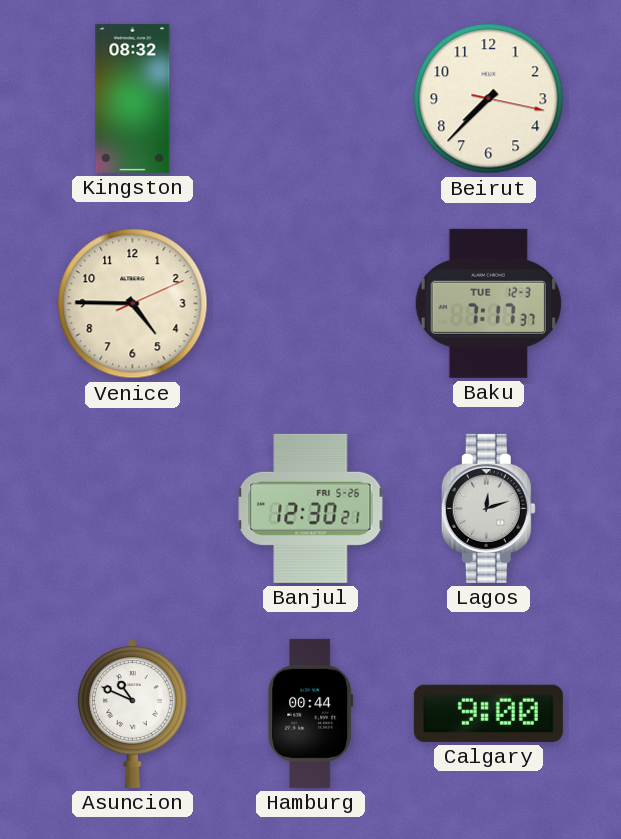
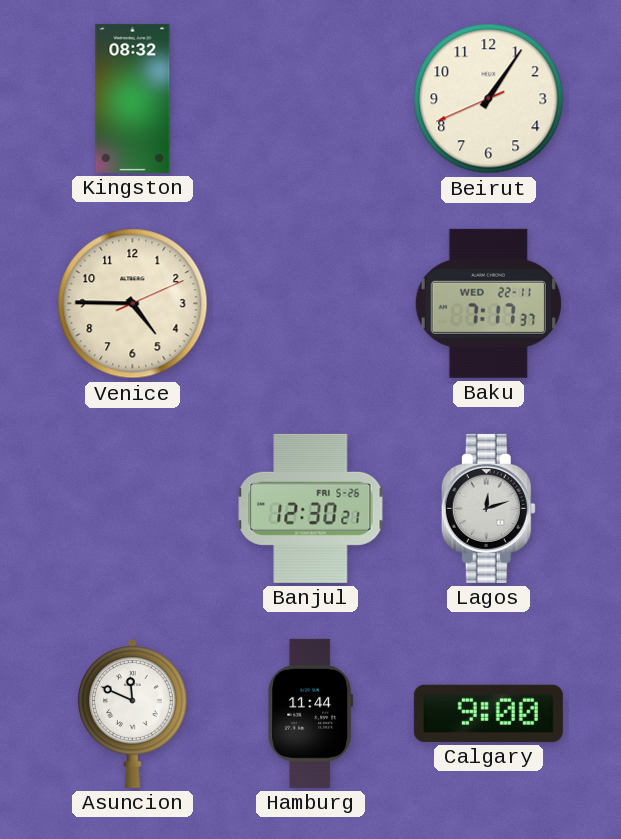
Beirut: 7:37 -> 1:05
Baku date: TUE 12-3 -> WED 22-11
Asuncion: 10:49 -> 11:49
Hamburg: 00:44 -> 11:44
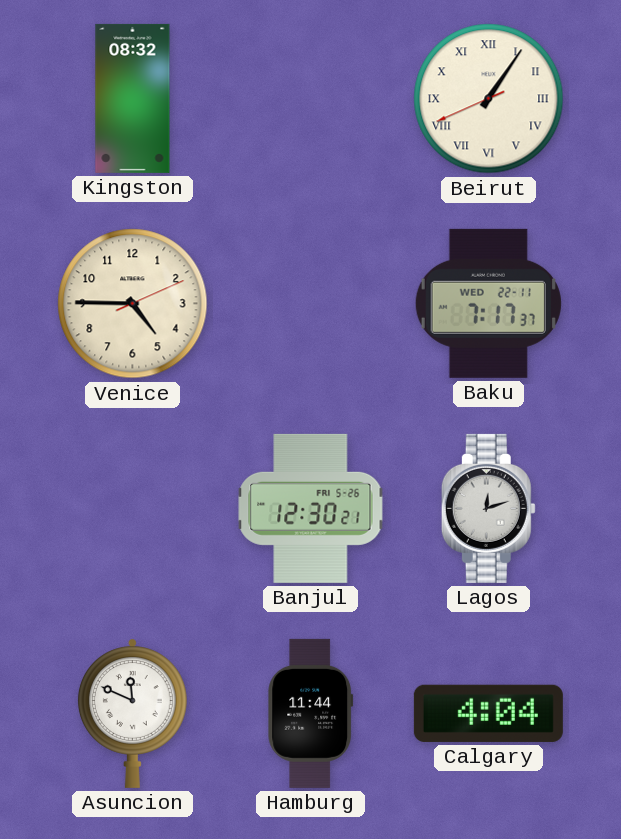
Beirut numerals: Arabic -> Roman
Calgary: 9:00 -> 4:04
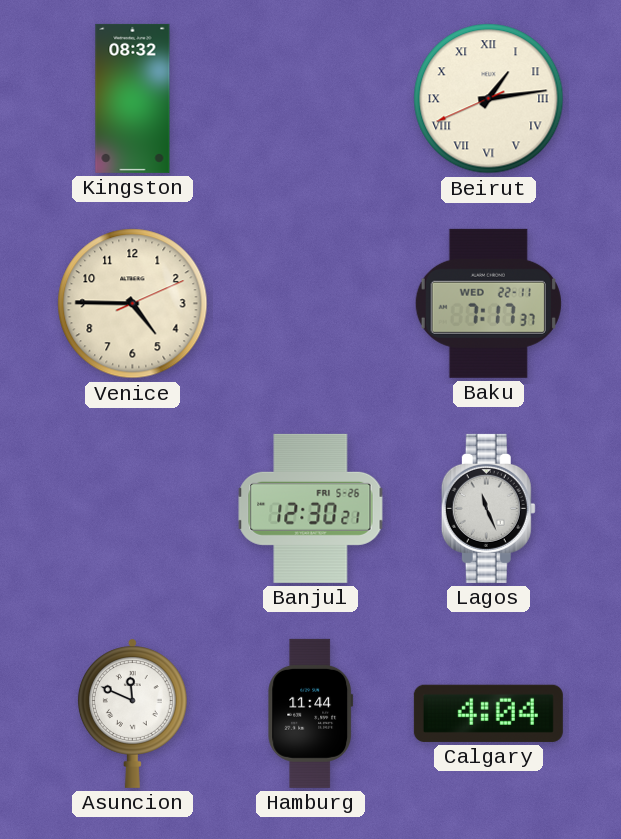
Beirut: 1:05 -> 1:13
Lagos: 12:12 -> 11:26
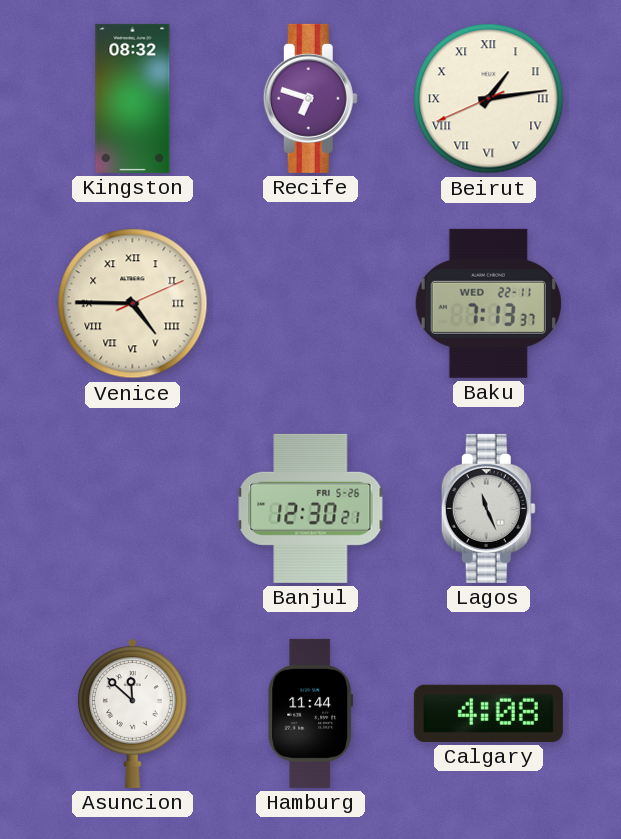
Recife: none -> 6:48
Venice numerals: Arabic -> Roman
Baku: 7:17 -> 7:13
Asuncion: 11:49 -> 11:52
Calgary: 4:04 -> 4:08
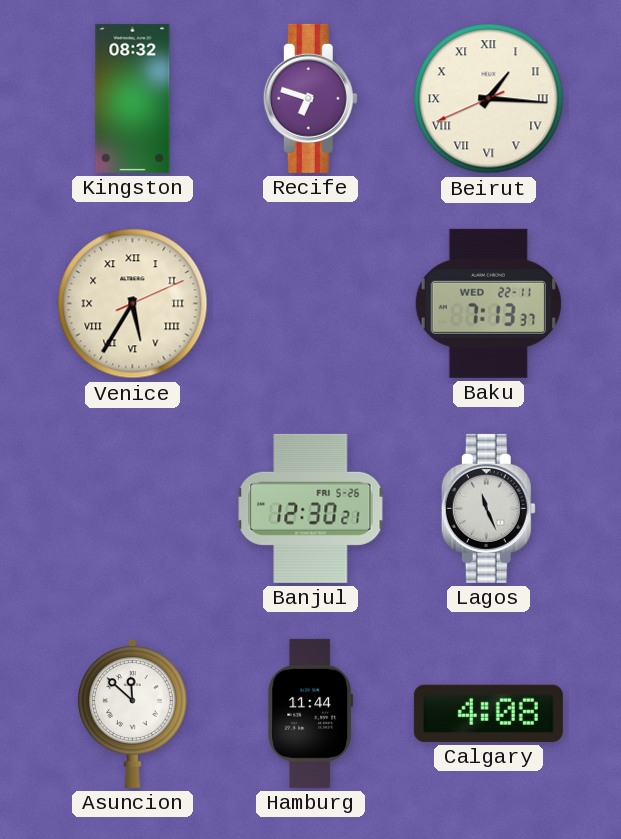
Beirut: 1:13 -> 1:15
Venice: 4:45 -> 5:35
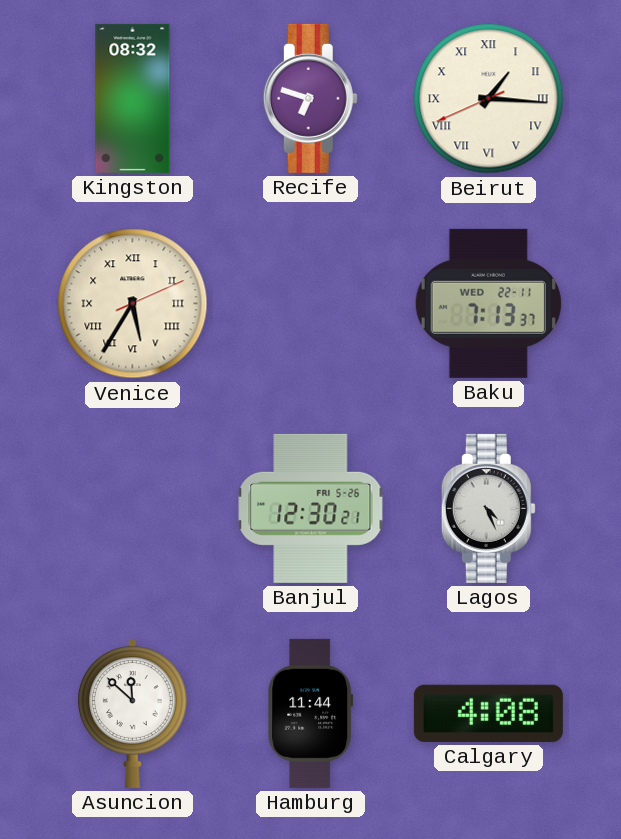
Lagos: 11:26 -> 4:26
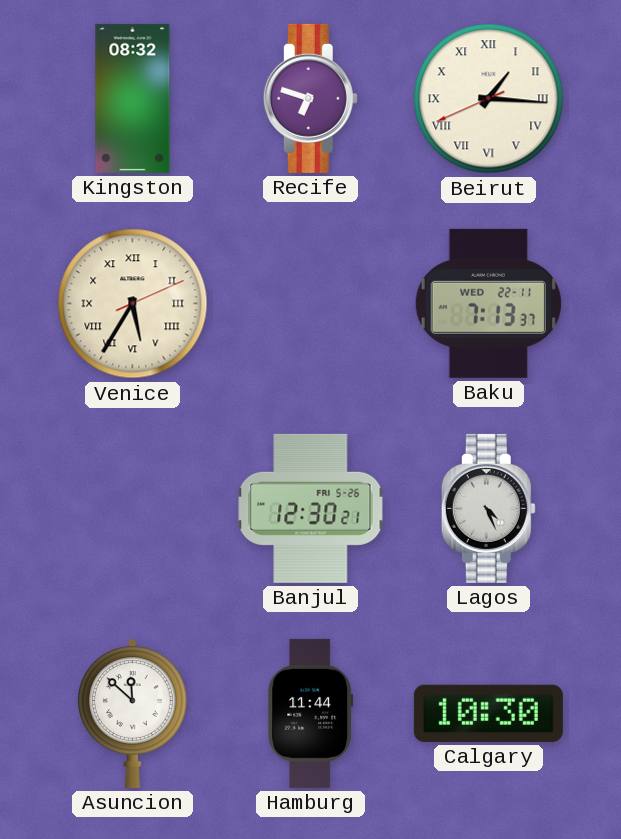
Calgary: 4:08 -> 10:30
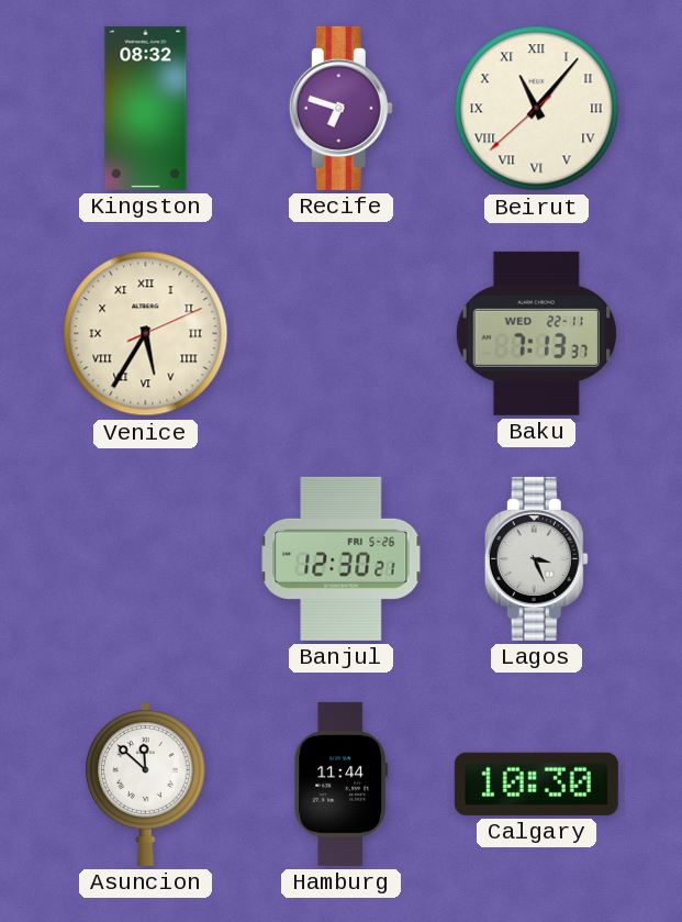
Beirut: 1:15 -> 11:06
Lagos: 4:26 -> 3:26
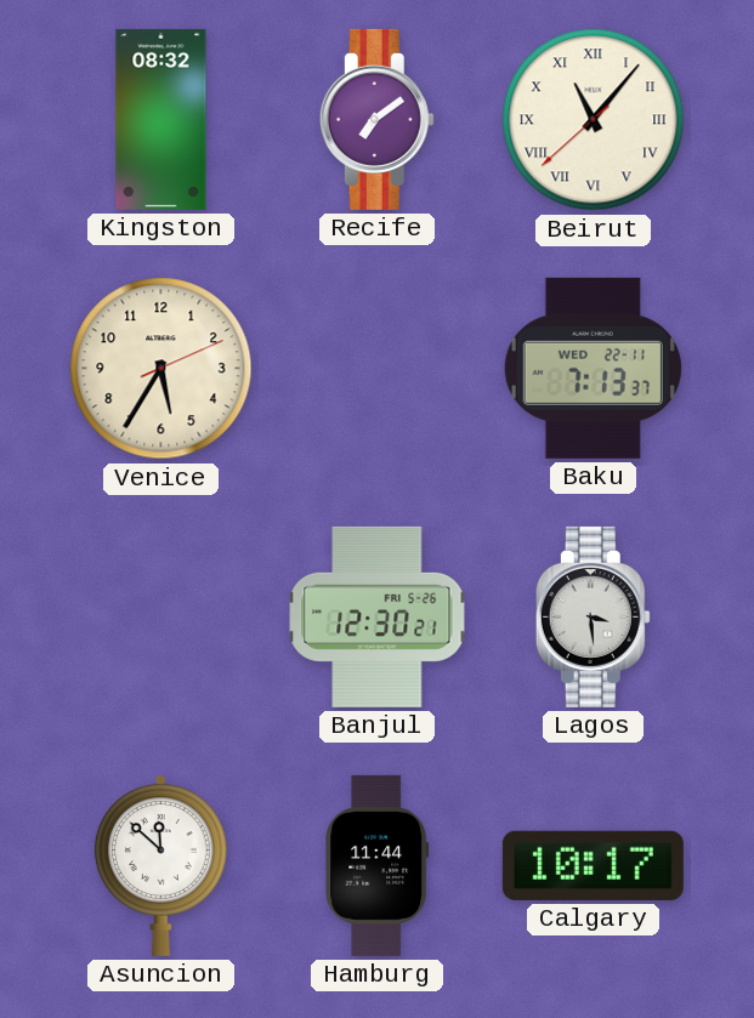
Recife: 6:48 -> 7:09
Venice numerals: Roman -> Arabic
Lagos: 3:26 -> 3:29
Calgary: 10:30 -> 10:17
